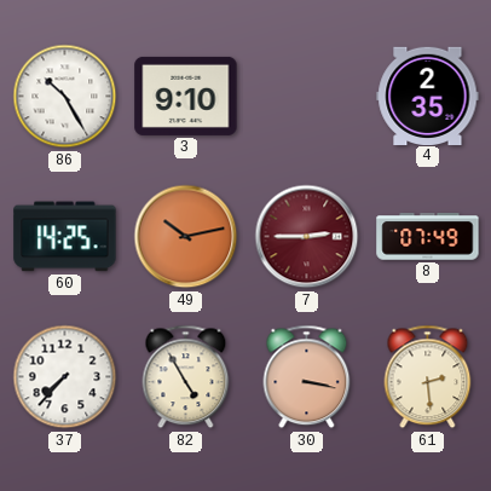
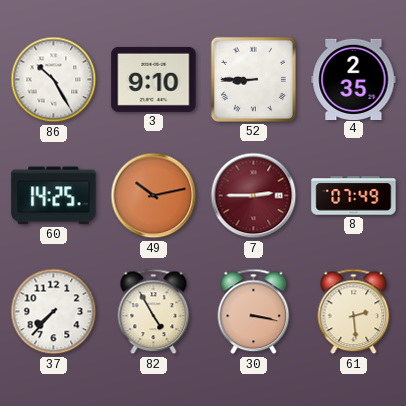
52: none -> 8:45
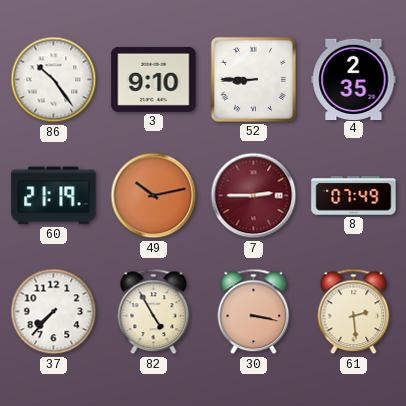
86: 10:25 -> 10:24
60: 14:25 -> 21:19
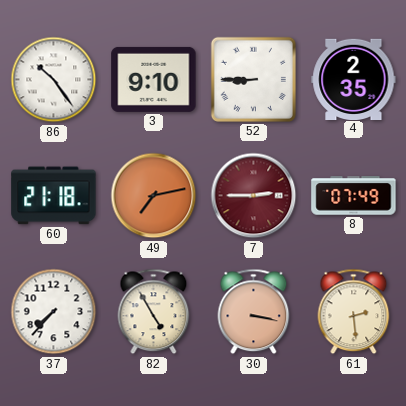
60: 21:19 -> 21:18
49: 10:13 -> 7:13
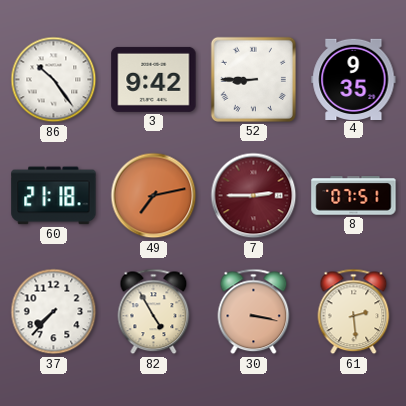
3: 9:10 -> 9:42
4: 2:35 -> 9:35
8: 07:49 -> 07:51
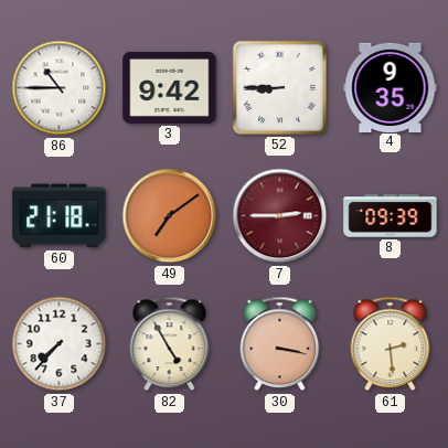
86: 10:24 -> 10:45
49: 7:13 -> 7:09
8: 07:51 -> 09:39
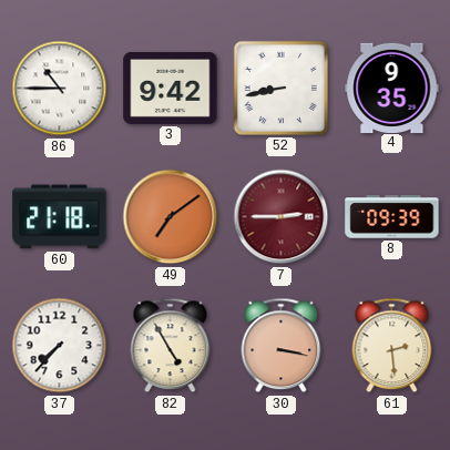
52: 8:45 -> 8:43
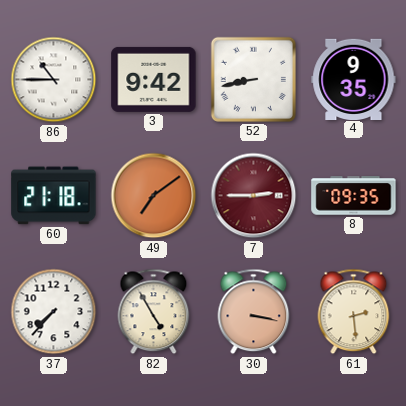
8: 09:39 -> 09:35
